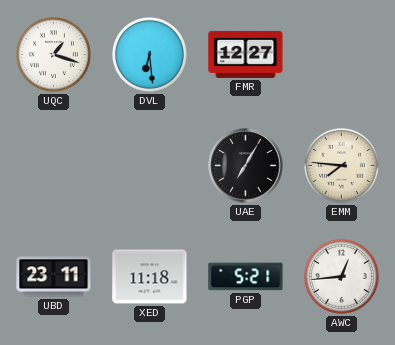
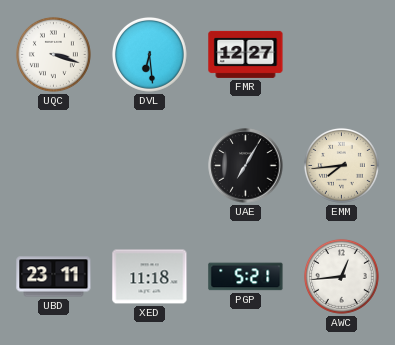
UQC: 1:18 -> 3:18
EMM: 7:46 -> 7:44
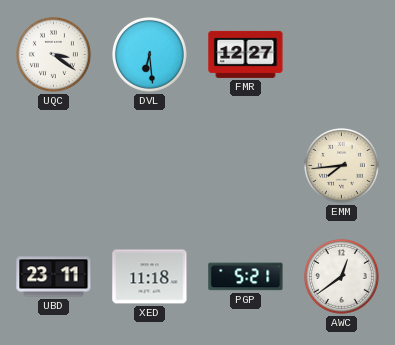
UQC: 3:18 -> 3:21
UAE: 7:05 -> none
AWC: 12:44 -> 12:39
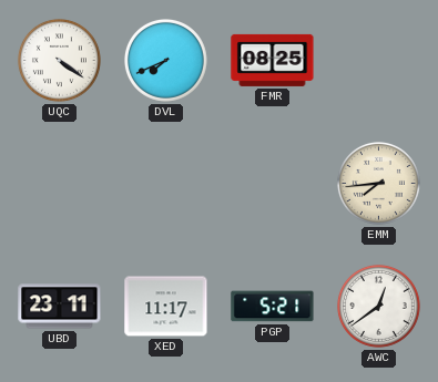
UQC: 3:21 -> 4:21
DVL: 6:29 -> 7:41
FMR: 12:27 -> 08:25
XED: 11:18 -> 11:17
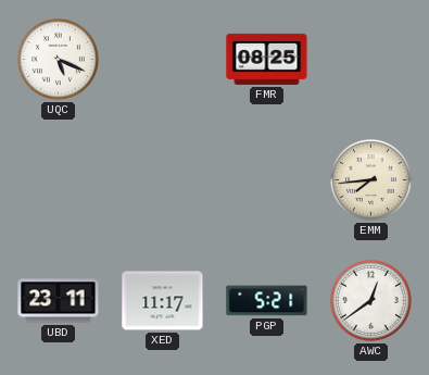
UQC: 4:21 -> 5:19
DVL: 7:41 -> none
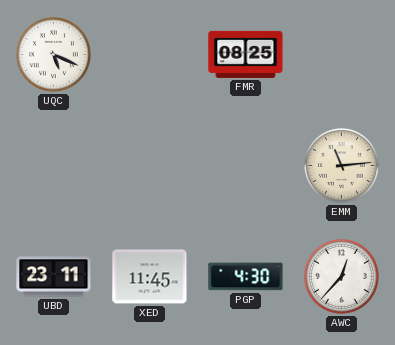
EMM: 7:44 -> 11:14
XED: 11:17 -> 11:45
PGP: 5:21 -> 4:30
AWC: 12:39 -> 12:37
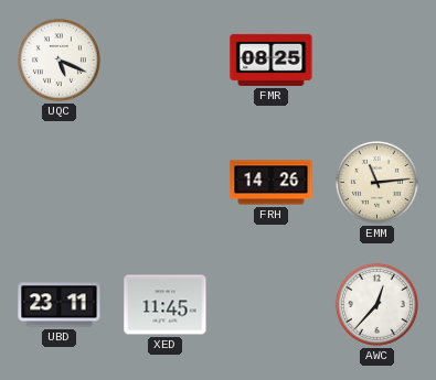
FRH: none -> 14:26
PGP: 4:30 -> none
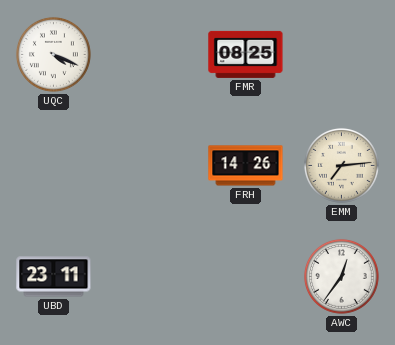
UQC: 5:19 -> 4:19
EMM: 11:14 -> 7:14
XED: 11:45 -> none
AWC: 12:37 -> 12:36
